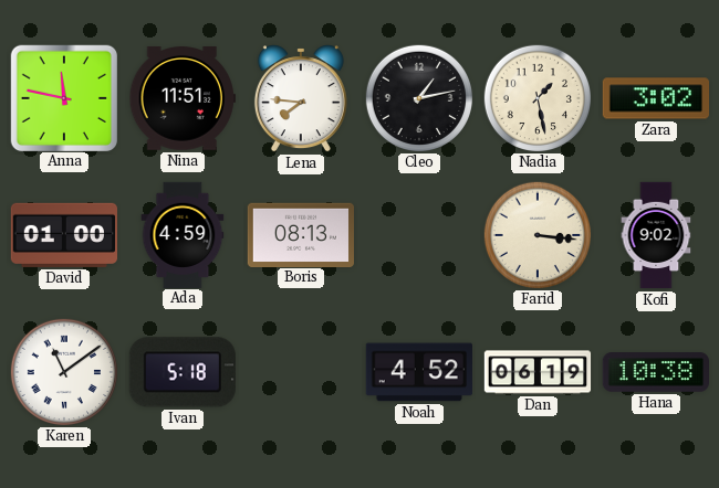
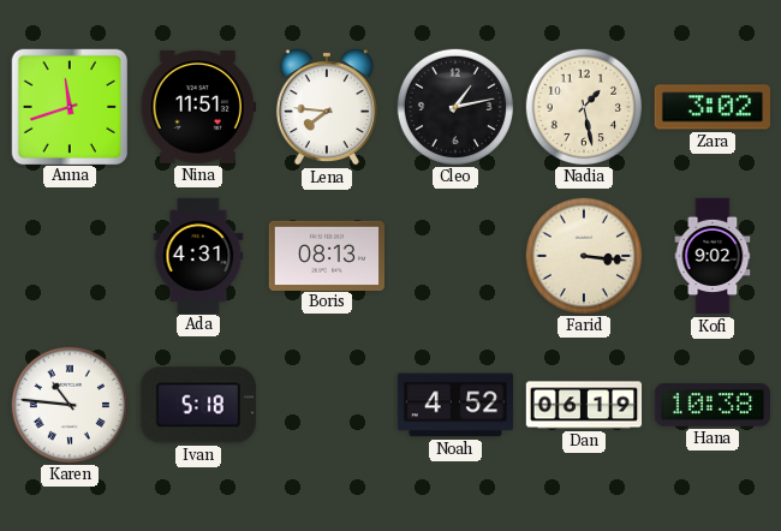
Anna: 11:47 -> 11:42
David: 01:00 -> none
Ada: 4:59 -> 4:31
Karen: 11:09 -> 10:46
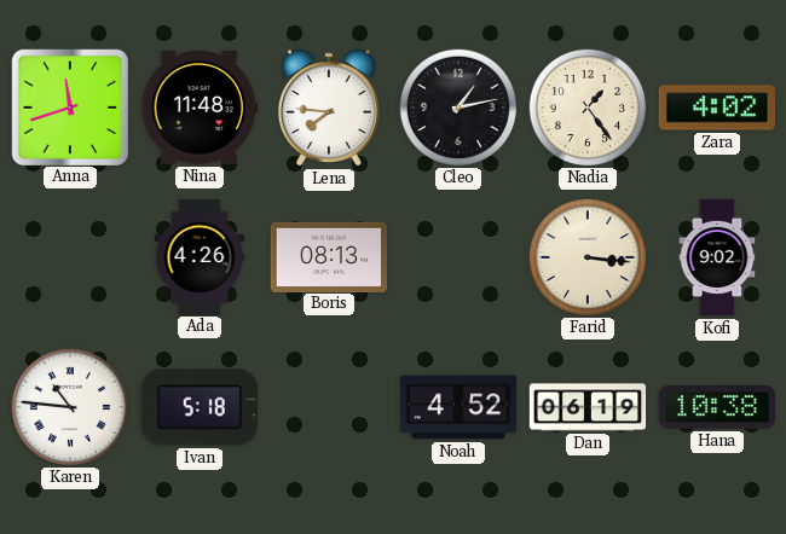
Nina: 11:51 -> 11:48
Nadia: 1:28 -> 1:24
Zara: 3:02 -> 4:02
Ada: 4:31 -> 4:26
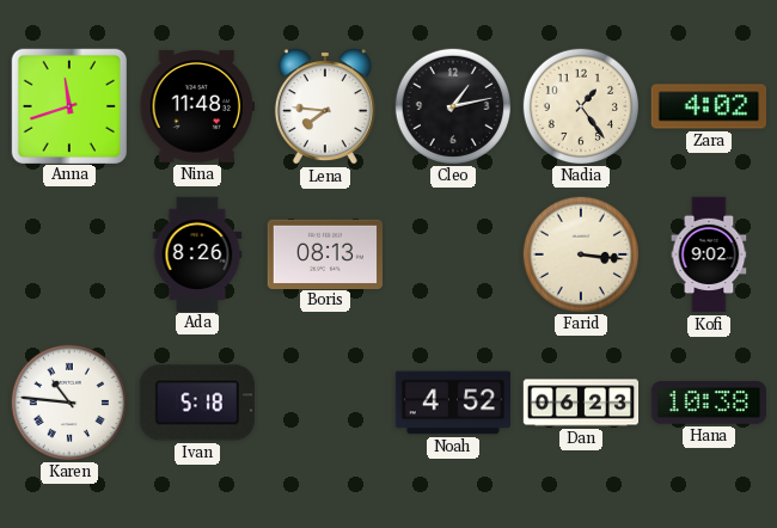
Ada: 4:26 -> 8:26
Dan: 06:19 -> 06:23
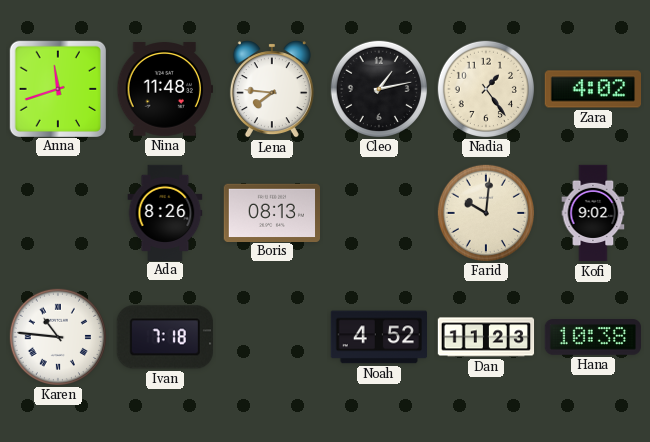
Farid: 3:16 -> 10:01
Ivan: 5:18 -> 7:18
Dan: 06:23 -> 11:23
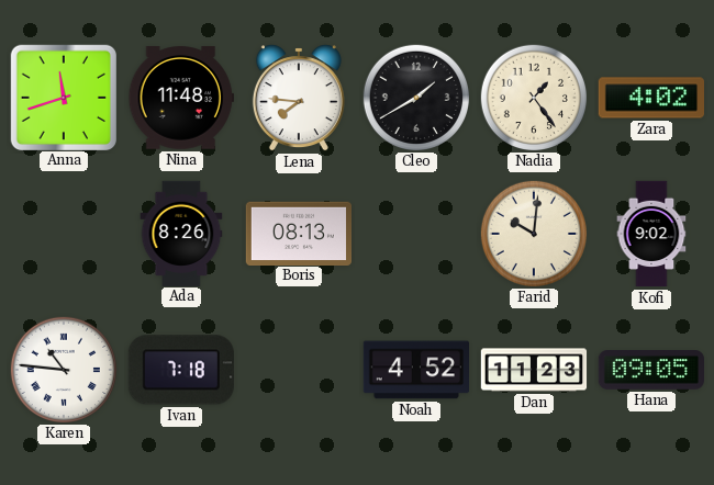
Cleo: 1:13 -> 1:40
Hana: 10:38 -> 09:05
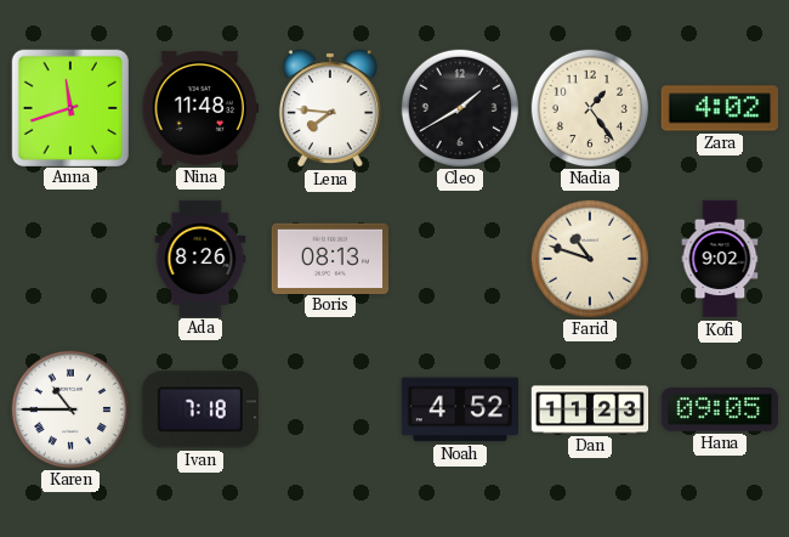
Farid: 10:01 -> 10:48
Karen: 10:46 -> 10:45
